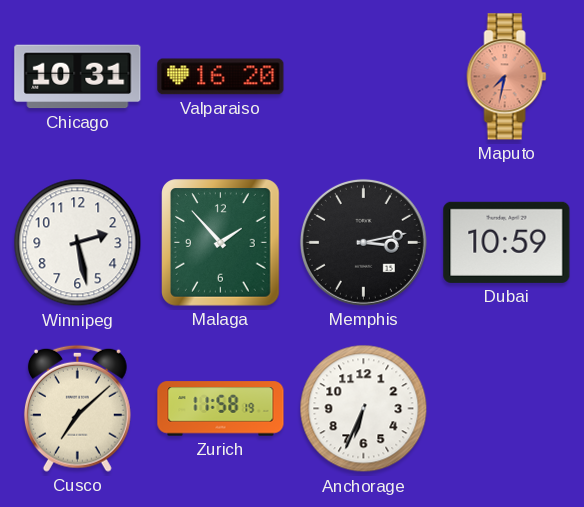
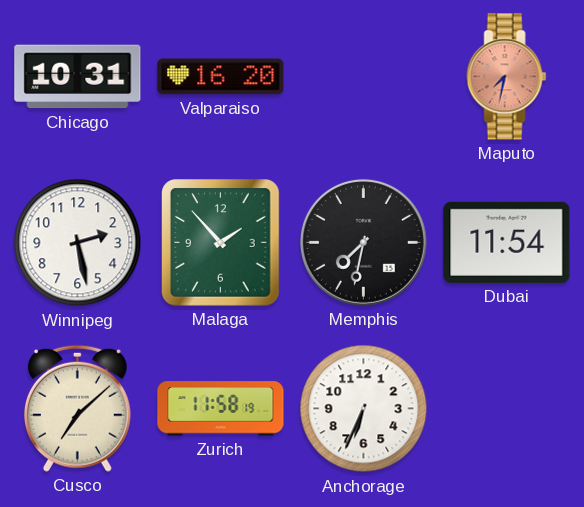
Memphis: 3:13 -> 7:32
Dubai: 10:59 -> 11:54
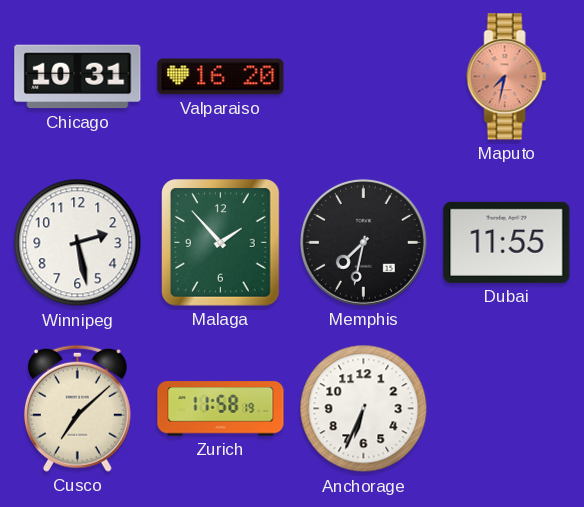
Dubai: 11:54 -> 11:55
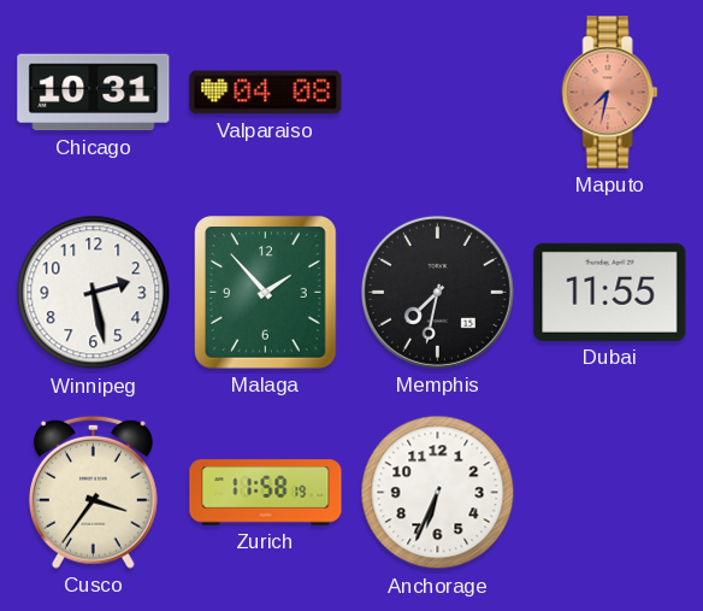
Valparaiso: 16:20 -> 04:08
Cusco: 7:08 -> 3:36
